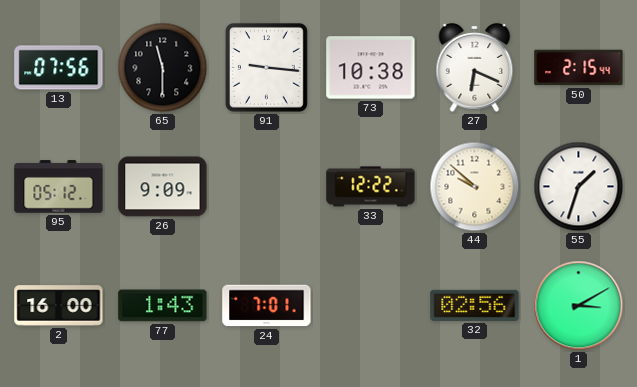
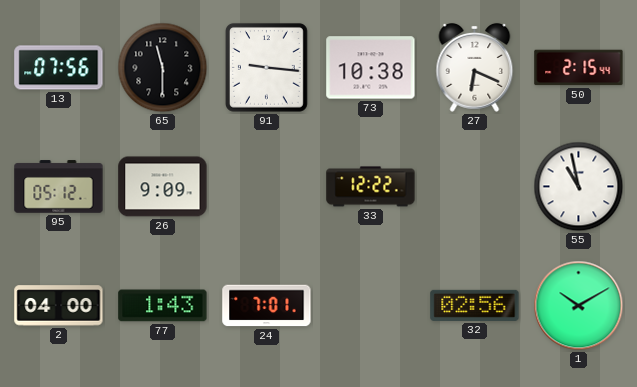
44: 9:52 -> none
55: 1:33 -> 10:58
2: 16:00 -> 04:00
1: 3:10 -> 10:10
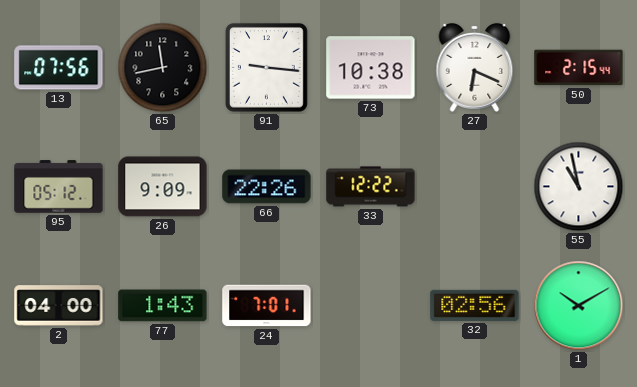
65: 11:30 -> 11:43
66: none -> 22:26
